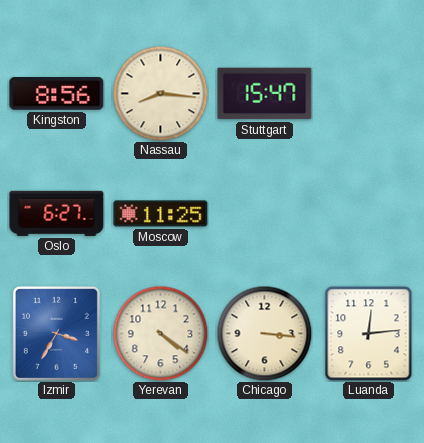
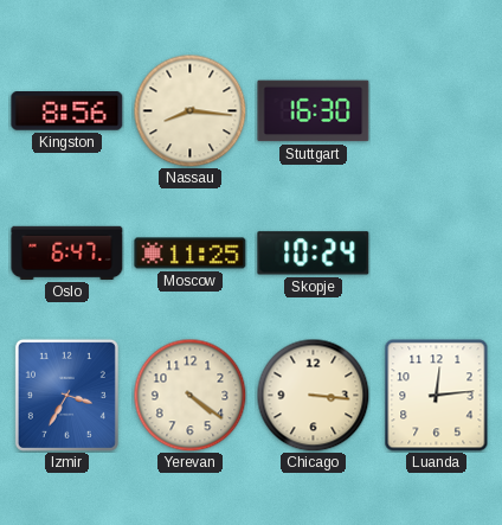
Stuttgart: 15:47 -> 16:30
Oslo: 6:27 -> 6:47
Skopje: none -> 10:24
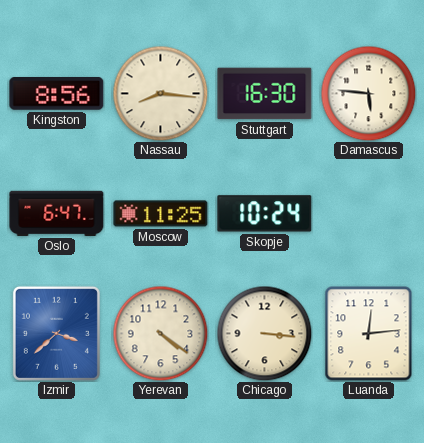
Damascus: none -> 5:46
Izmir: 3:35 -> 3:38
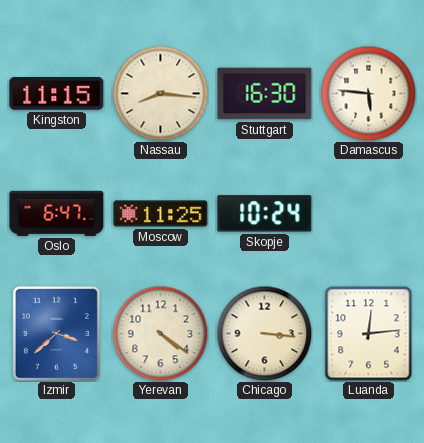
Kingston: 8:56 -> 11:15
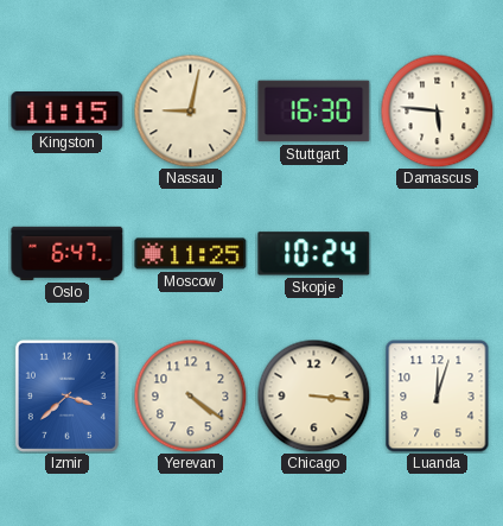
Nassau: 8:16 -> 9:02
Luanda: 12:14 -> 12:03
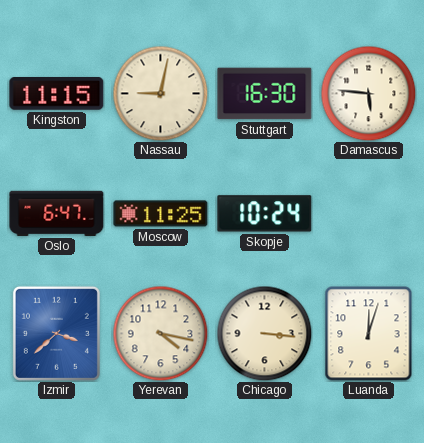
Yerevan: 4:21 -> 4:17
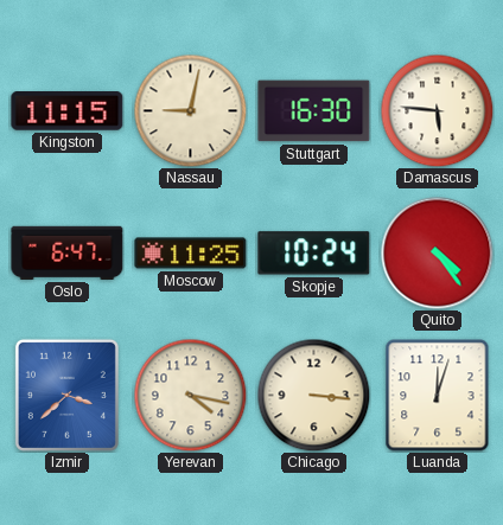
Quito: none -> 4:24
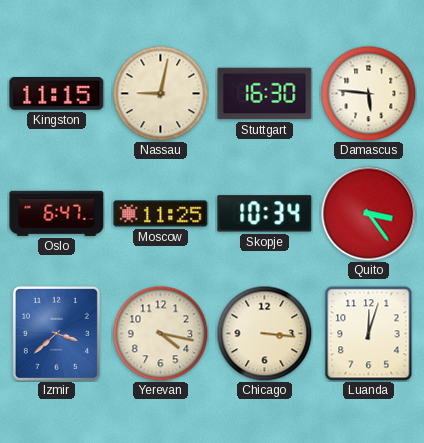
Skopje: 10:24 -> 10:34
Quito: 4:24 -> 3:24
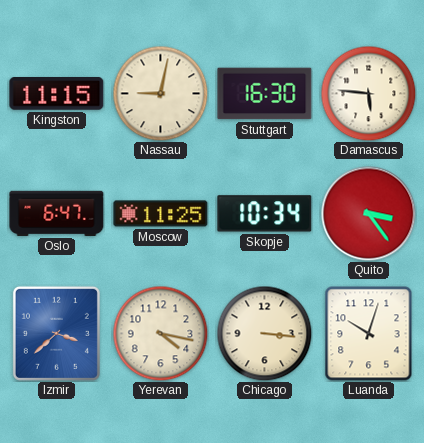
Luanda: 12:03 -> 10:03
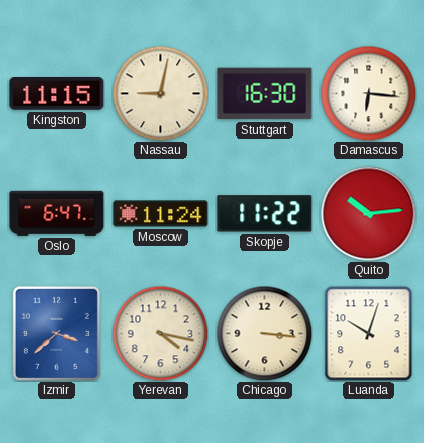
Damascus: 5:46 -> 6:16
Moscow: 11:25 -> 11:24
Skopje: 10:34 -> 11:22
Quito: 3:24 -> 10:14
